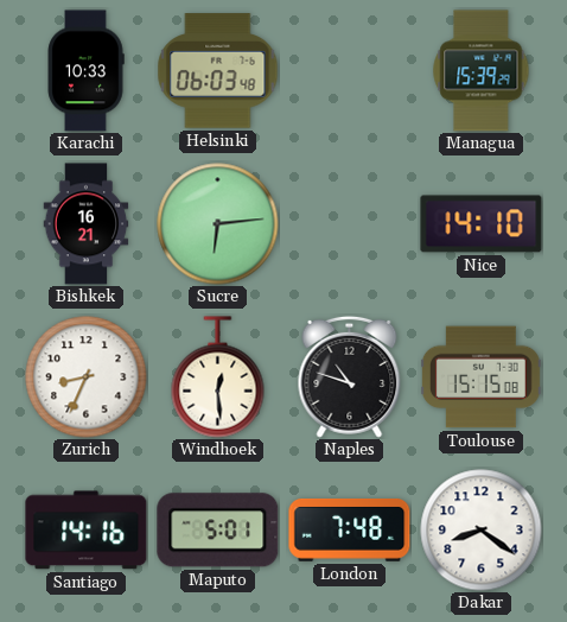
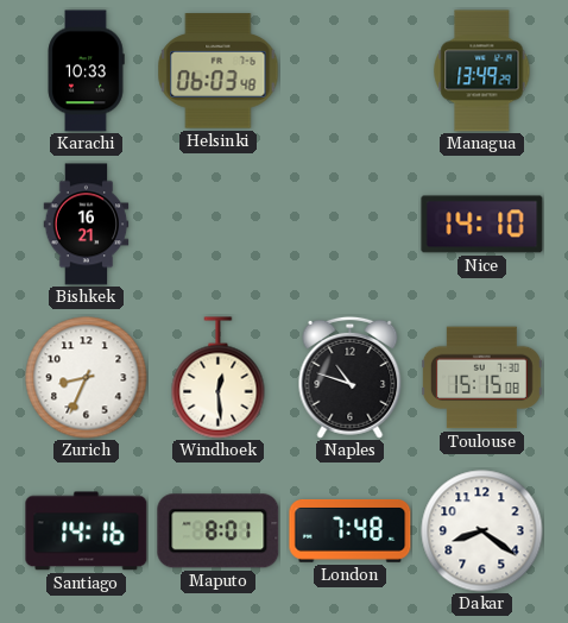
Managua: 15:39 -> 13:49
Sucre: 6:14 -> none
Maputo: 5:01 -> 8:01
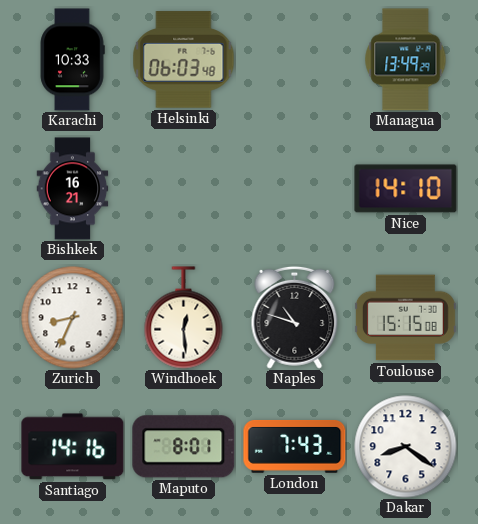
London: 7:48 -> 7:43
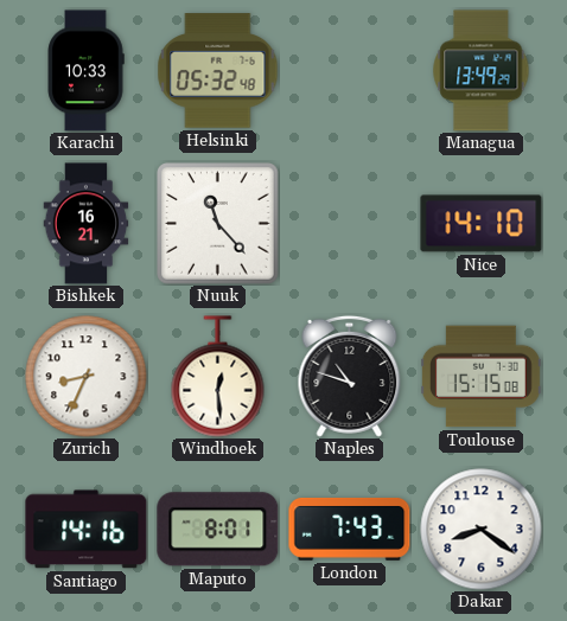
Helsinki: 06:03 -> 05:32
Nuuk: none -> 11:23
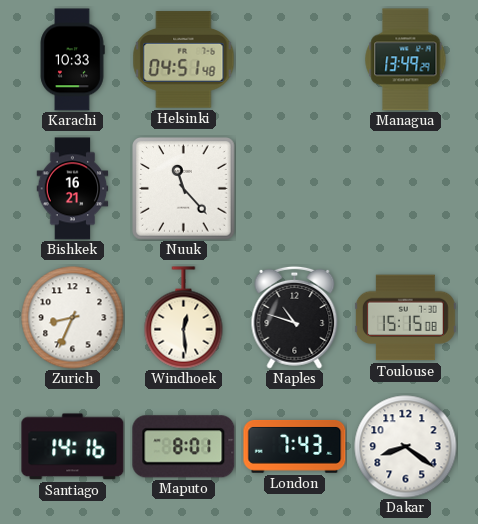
Helsinki: 05:32 -> 04:51
Nice: 14:10 -> none
